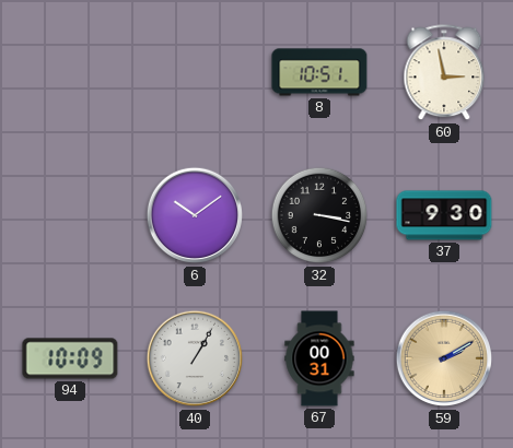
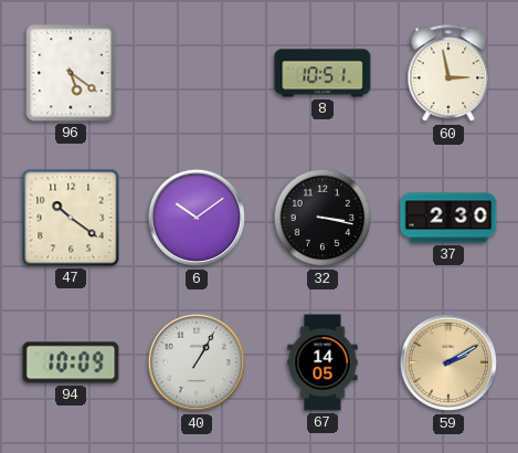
96: none -> 5:21
47: none -> 10:21
37: 9:30 -> 2:30
67: 00:31 -> 14:05
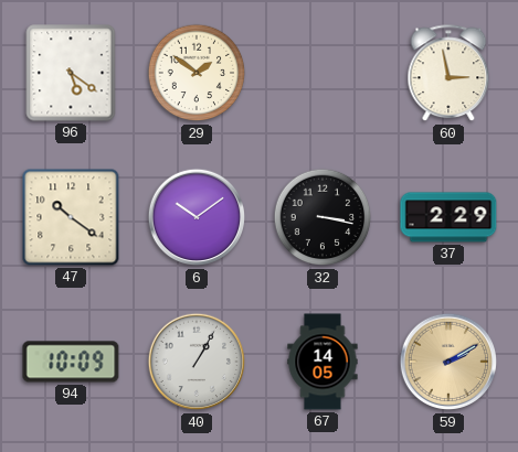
29: none -> 1:51
8: 10:51 -> none
37: 2:30 -> 2:29
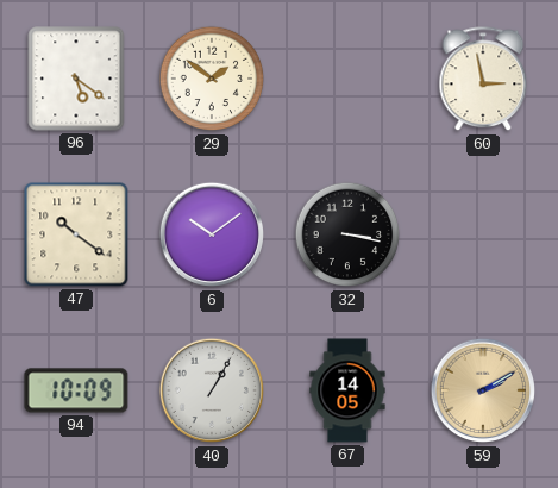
37: 2:29 -> none
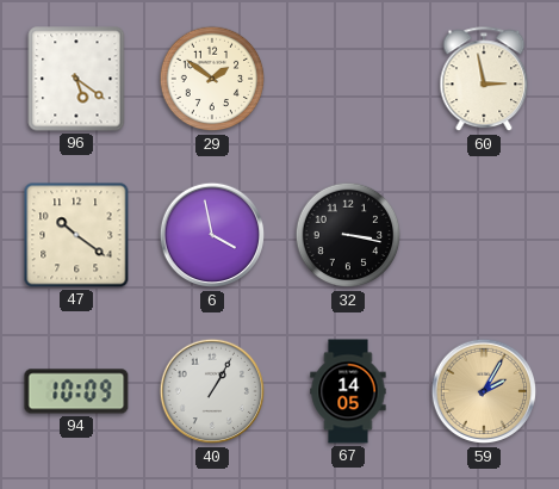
6: 10:09 -> 3:58
59: 2:10 -> 2:05
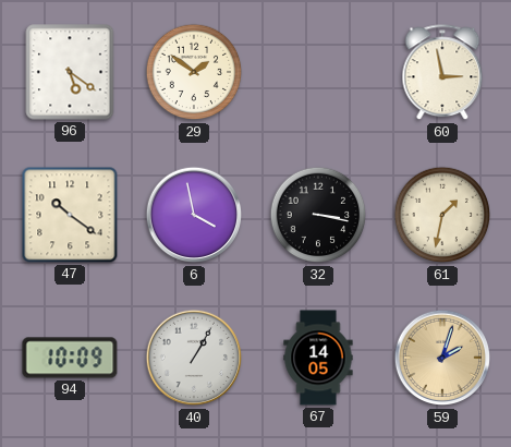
61: none -> 1:32
59: 2:05 -> 2:03
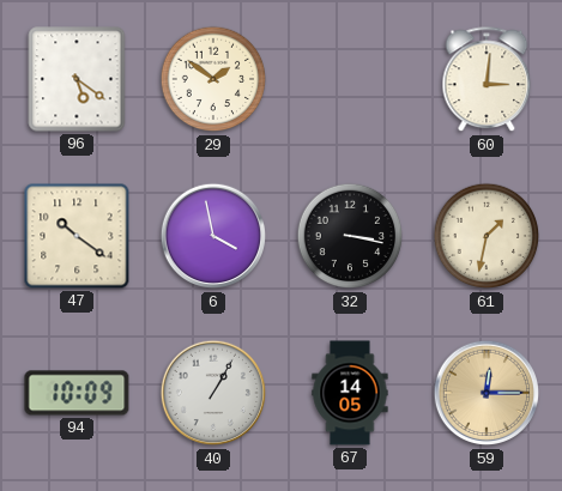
60: 2:58 -> 3:01
59: 2:03 -> 12:15
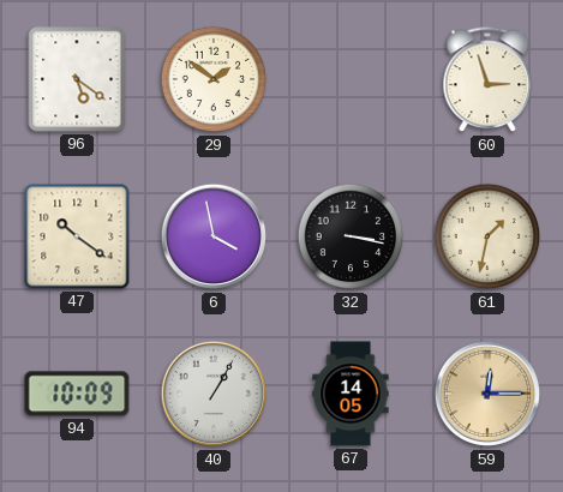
60: 3:01 -> 2:57
